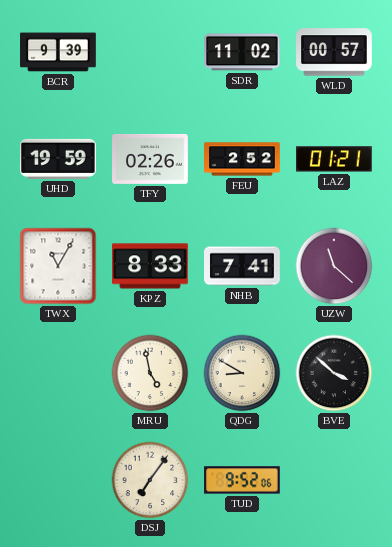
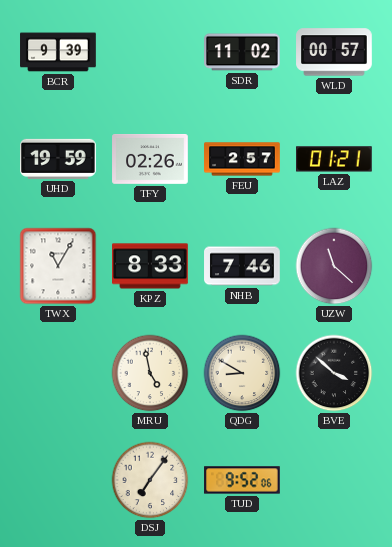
FEU: 2:52 -> 2:57
NHB: 7:41 -> 7:46
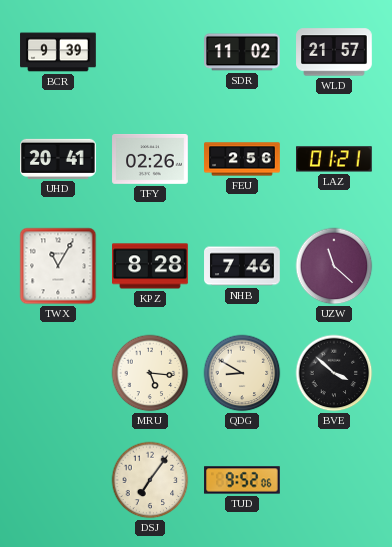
WLD: 00:57 -> 21:57
UHD: 19:59 -> 20:41
FEU: 2:57 -> 2:56
KPZ: 8:33 -> 8:28
MRU: 4:58 -> 5:16
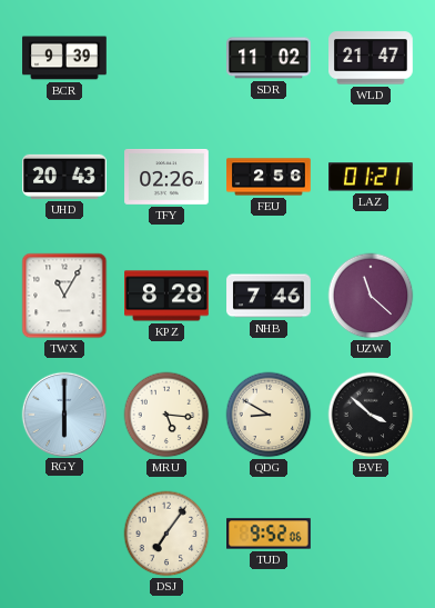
WLD: 21:57 -> 21:47
UHD: 20:41 -> 20:43
RGY: none -> 6:00
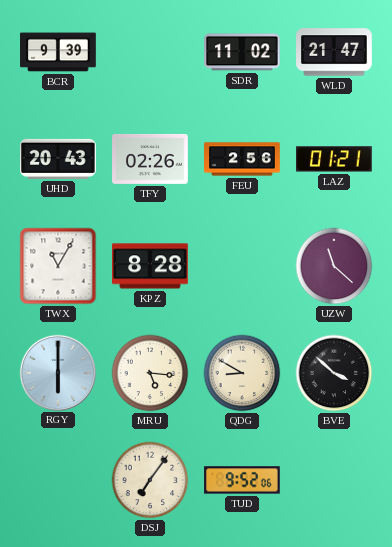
NHB: 7:46 -> none
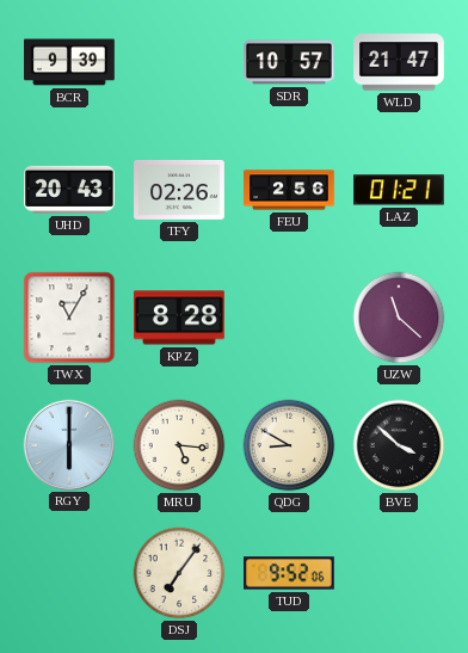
SDR: 11:02 -> 10:57
